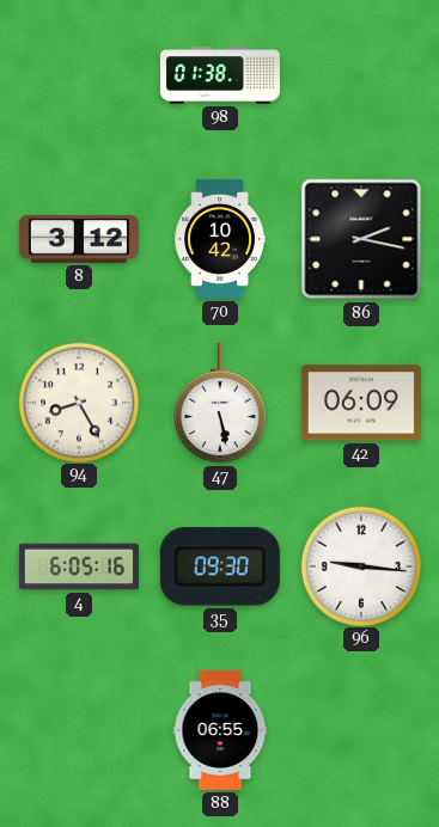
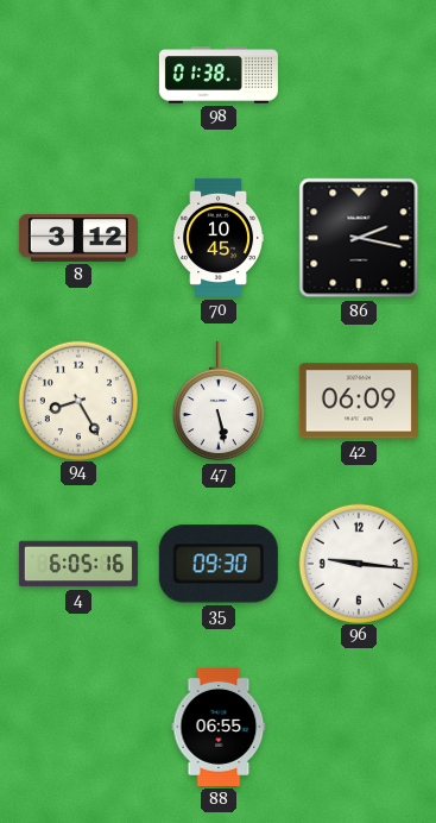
70: 10:42 -> 10:45
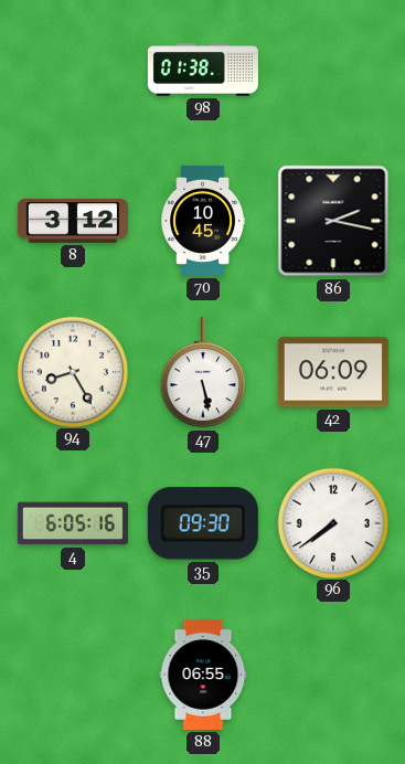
96: 9:16 -> 7:39
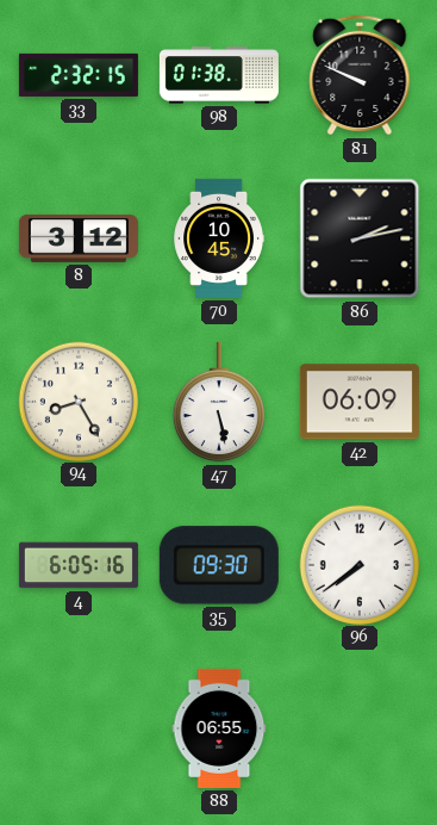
33: none -> 2:32
81: none -> 9:49
86: 2:17 -> 2:13
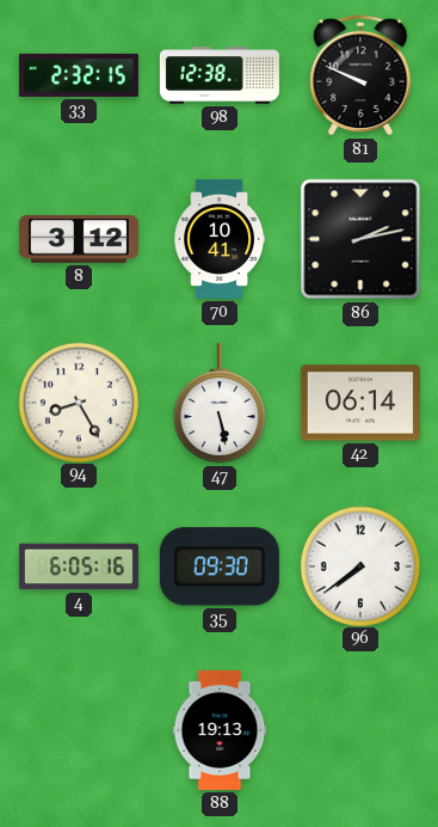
98: 01:38 -> 12:38
70: 10:45 -> 10:41
42: 06:09 -> 06:14
88: 06:55 -> 19:13
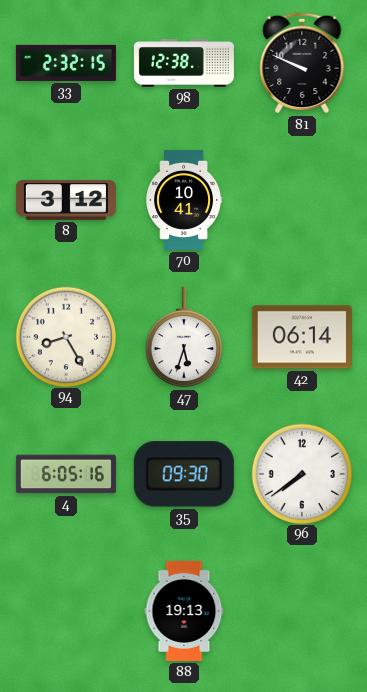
86: 2:13 -> none
47: 5:28 -> 5:33
